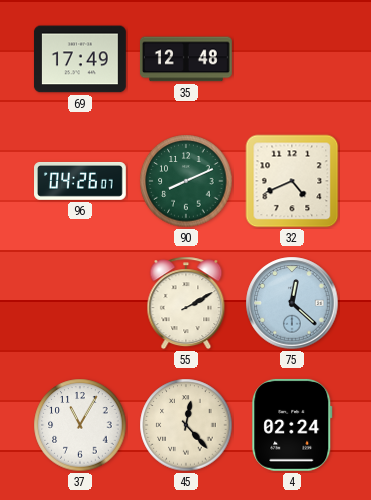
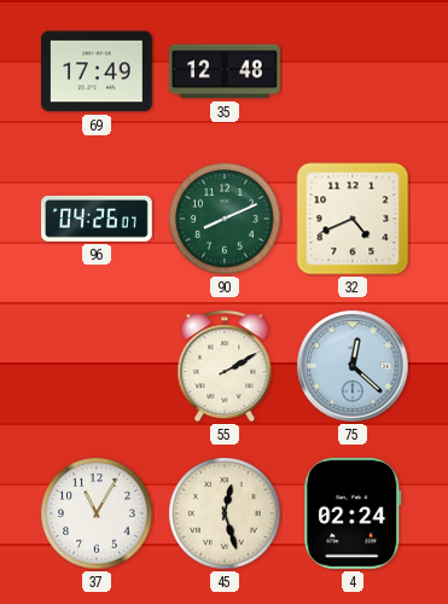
45: 12:23 -> 12:27
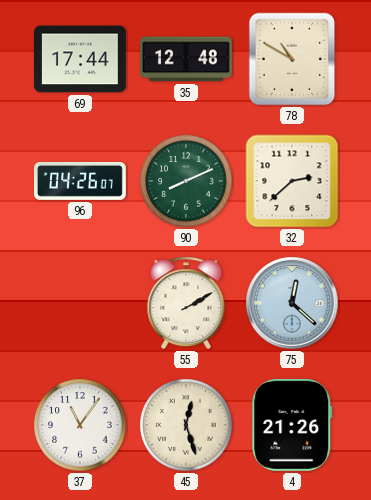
69: 17:49 -> 17:44
78: none -> 10:50
32: 4:41 -> 2:38
37: 11:05 -> 11:06
4: 02:24 -> 21:26
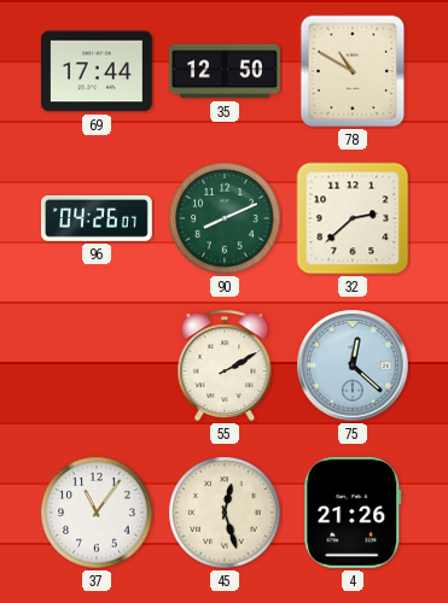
35: 12:48 -> 12:50
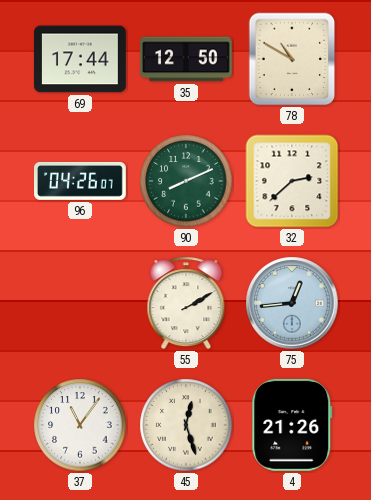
75: 12:22 -> 12:44
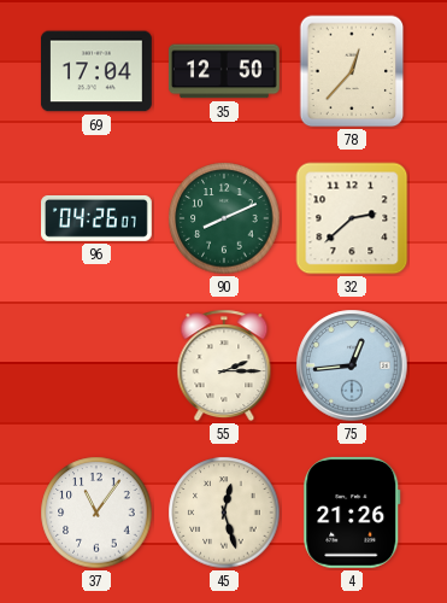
69: 17:44 -> 17:04
78: 10:50 -> 12:37
55: 2:10 -> 2:15
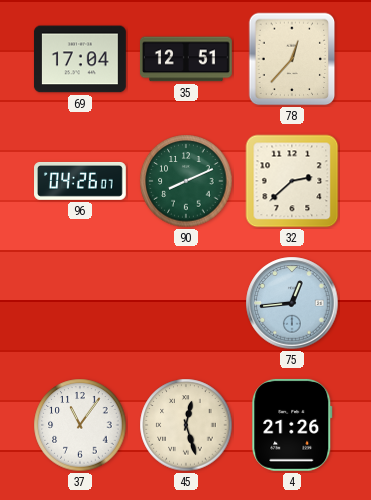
35: 12:50 -> 12:51
55: 2:15 -> none
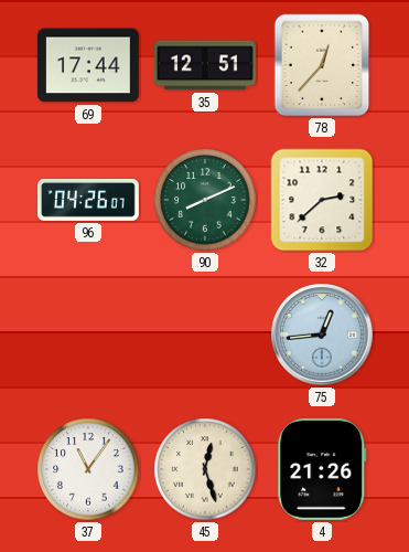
69: 17:04 -> 17:44
